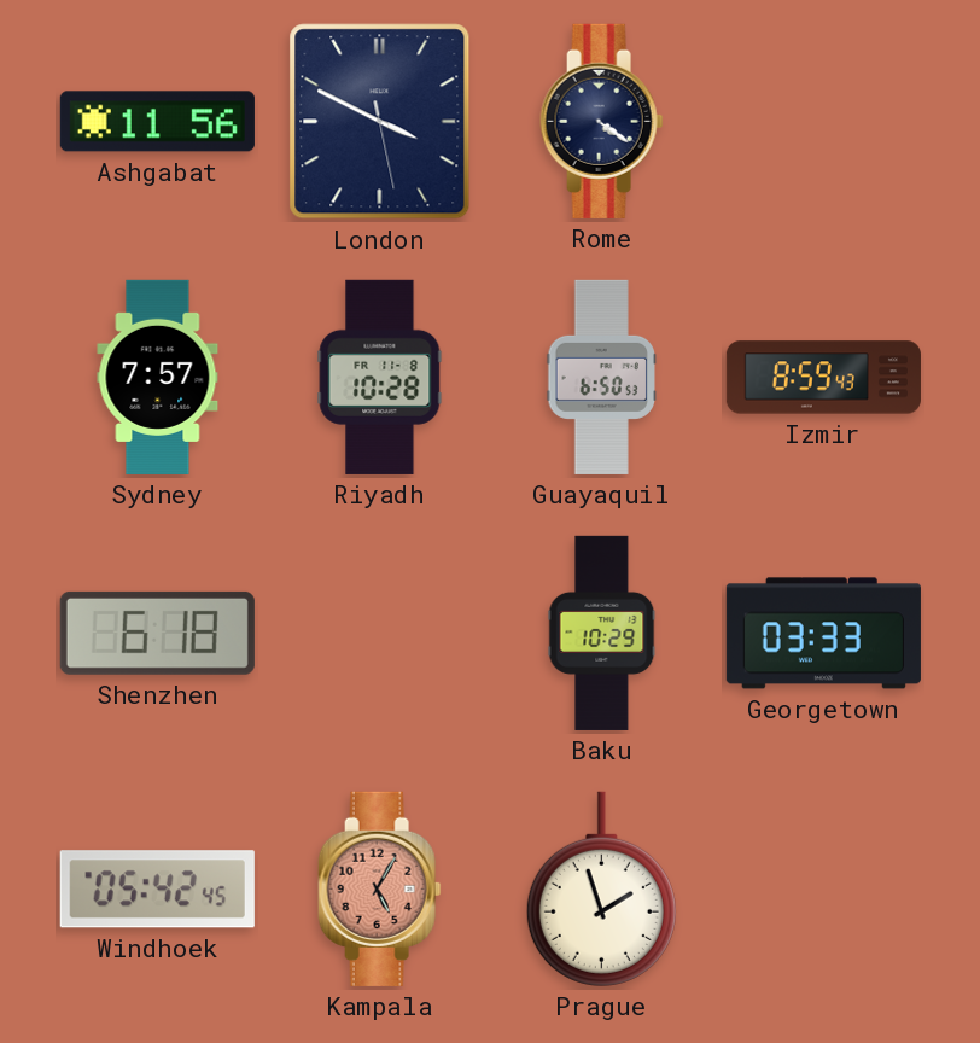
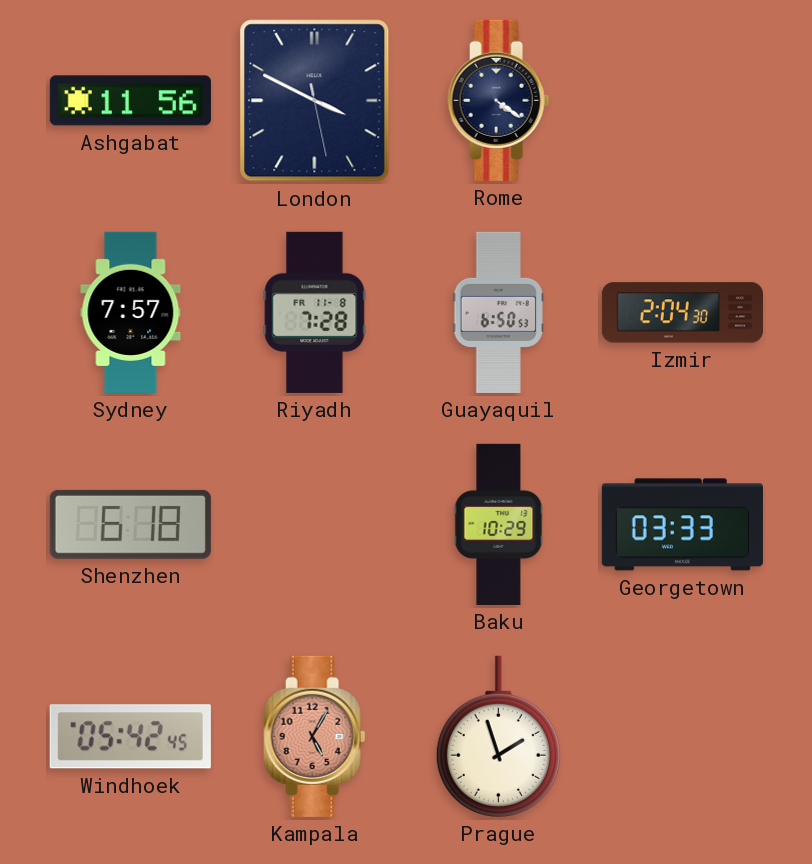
Riyadh: 10:28 -> 7:28
Izmir: 8:59 -> 2:04
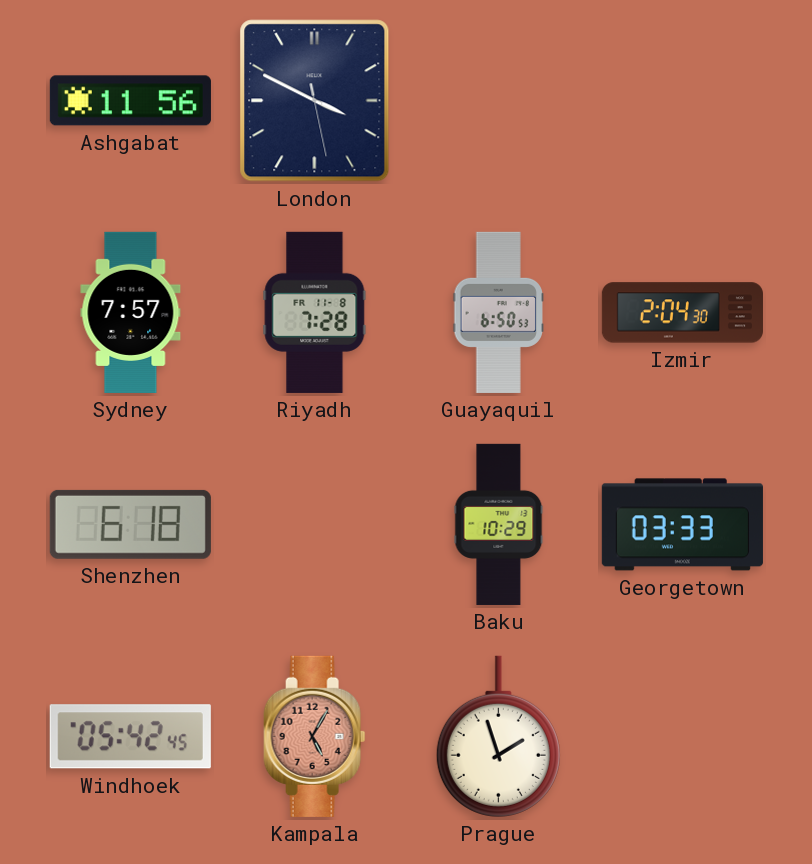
Rome: 4:21 -> none
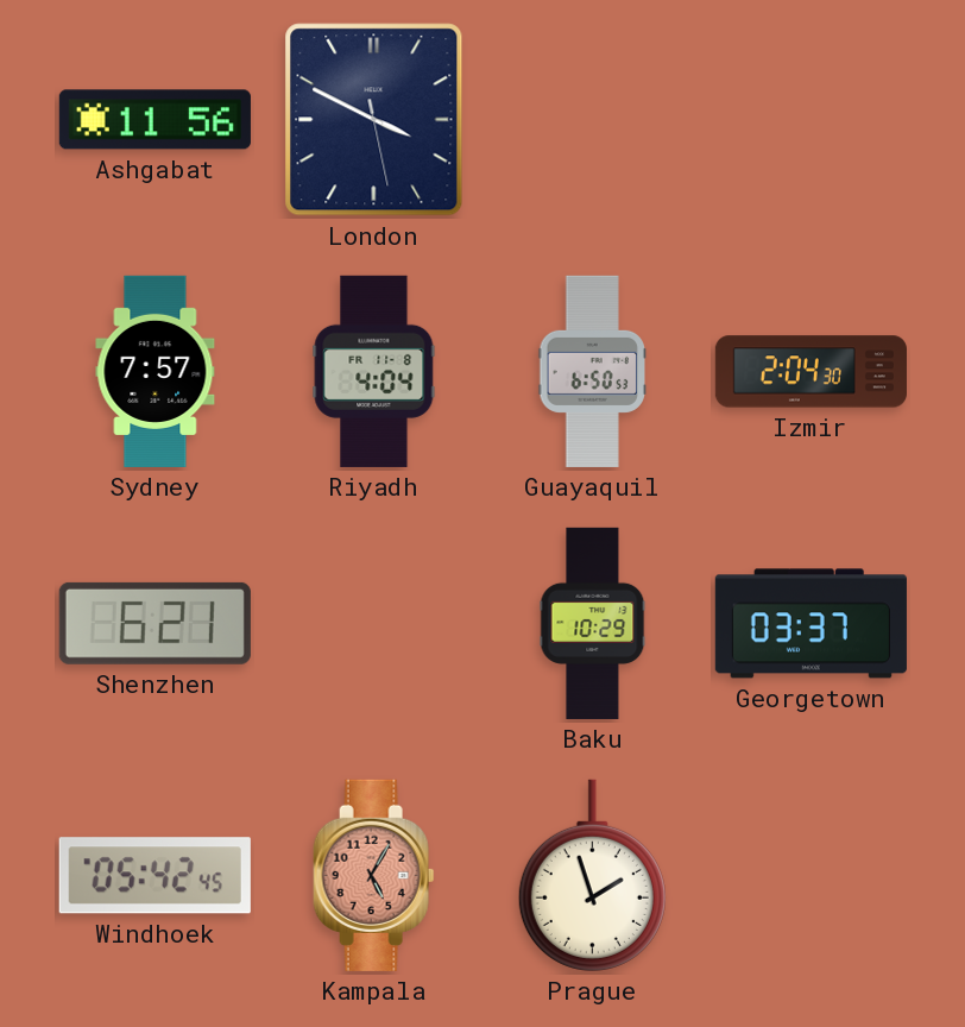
Riyadh: 7:28 -> 4:04
Shenzhen: 6:18 -> 6:21
Georgetown: 03:33 -> 03:37
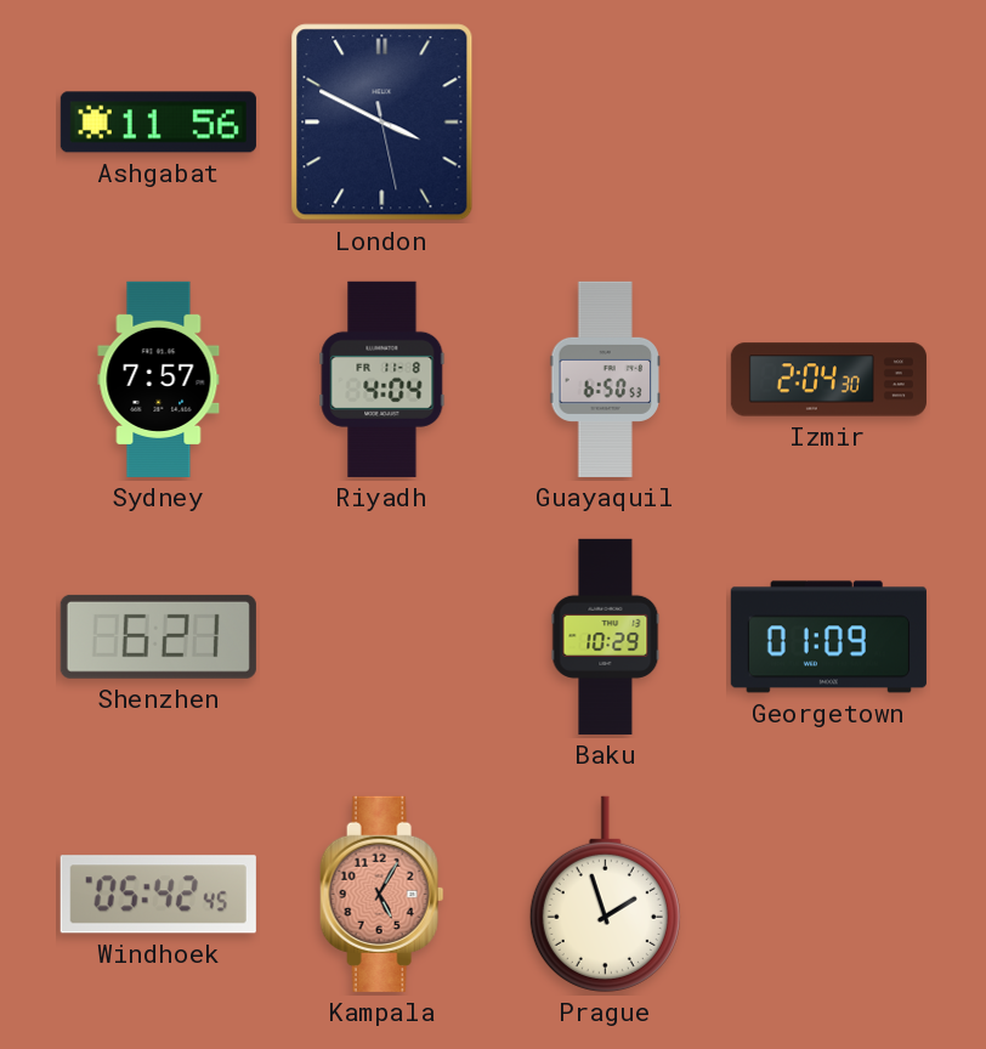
Georgetown: 03:37 -> 01:09
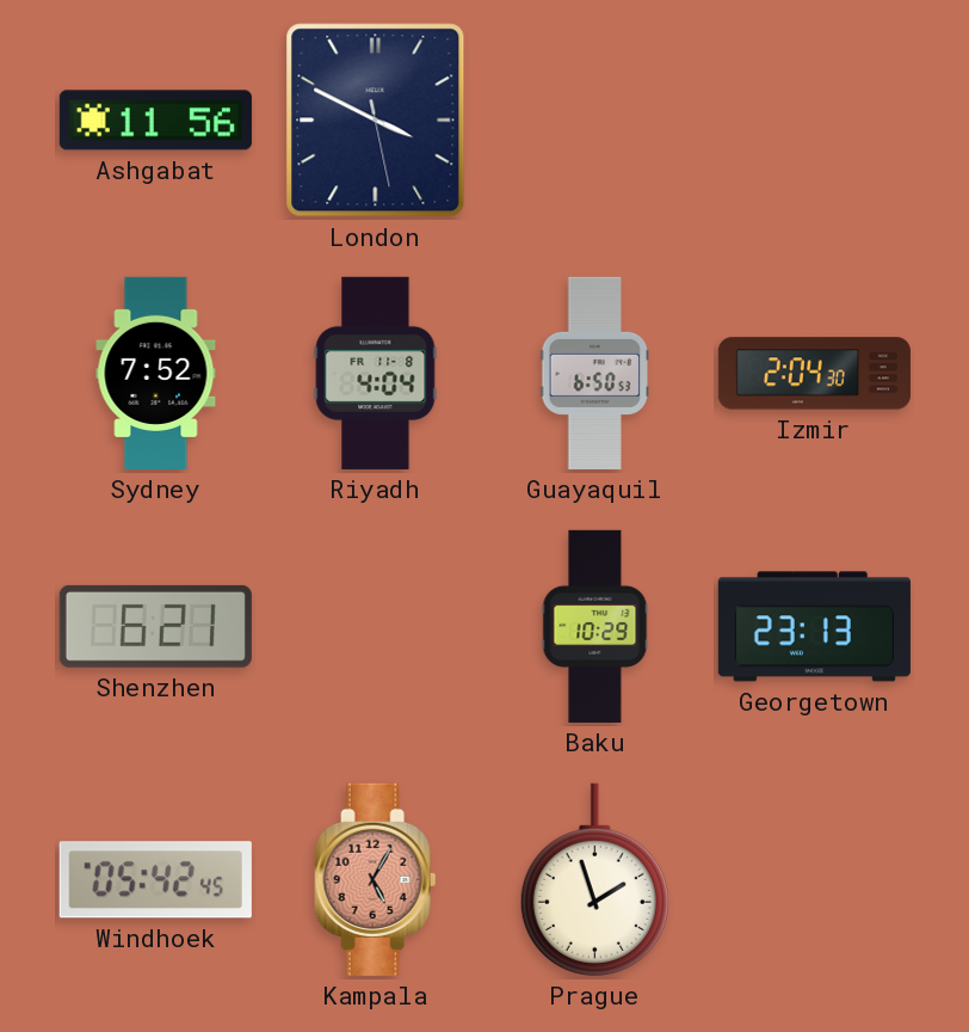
Sydney: 7:57 -> 7:52
Georgetown: 01:09 -> 23:13
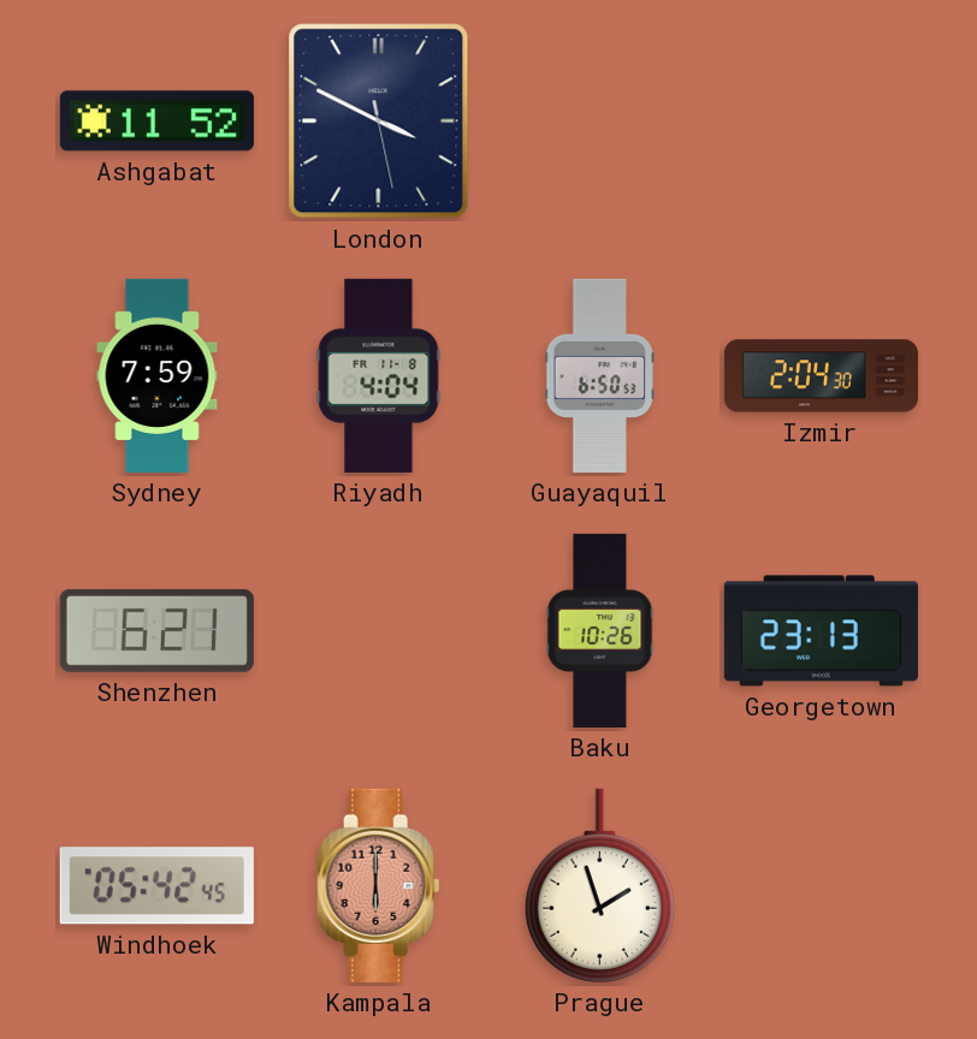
Ashgabat: 11:56 -> 11:52
Sydney: 7:52 -> 7:59
Baku: 10:29 -> 10:26
Kampala: 5:05 -> 6:00
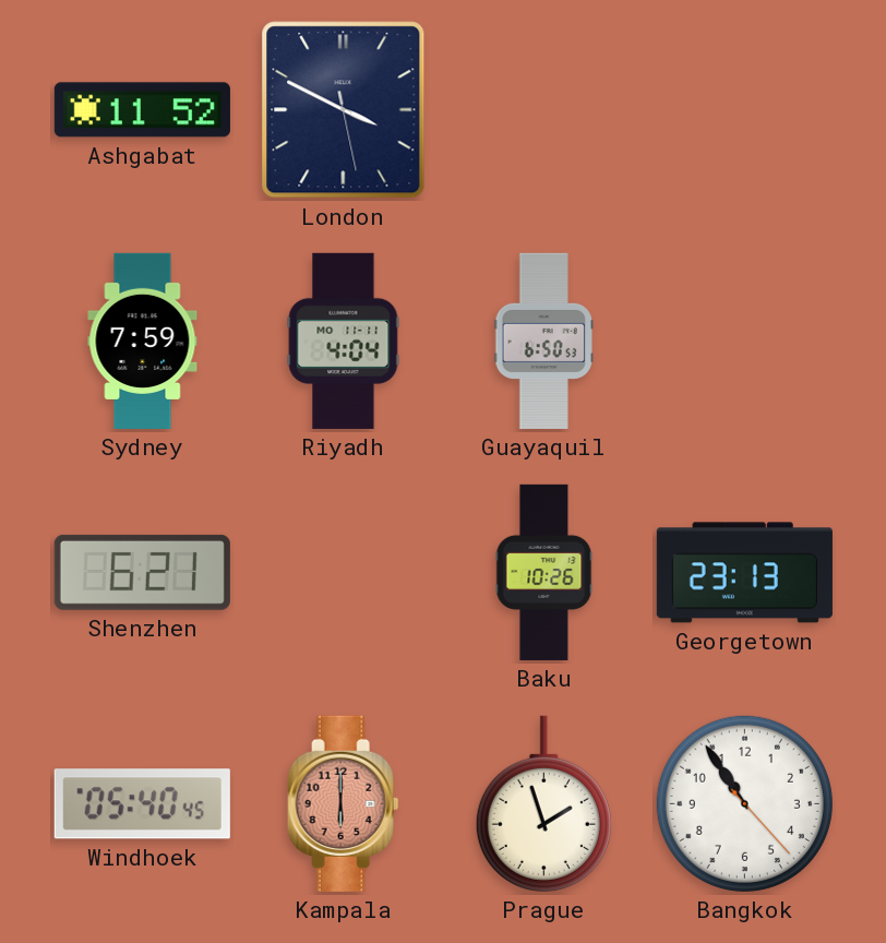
Riyadh date: FR 11-8 -> MO 11-11
Izmir: 2:04 -> none
Windhoek: 05:42 -> 05:40
Bangkok: none -> 10:54
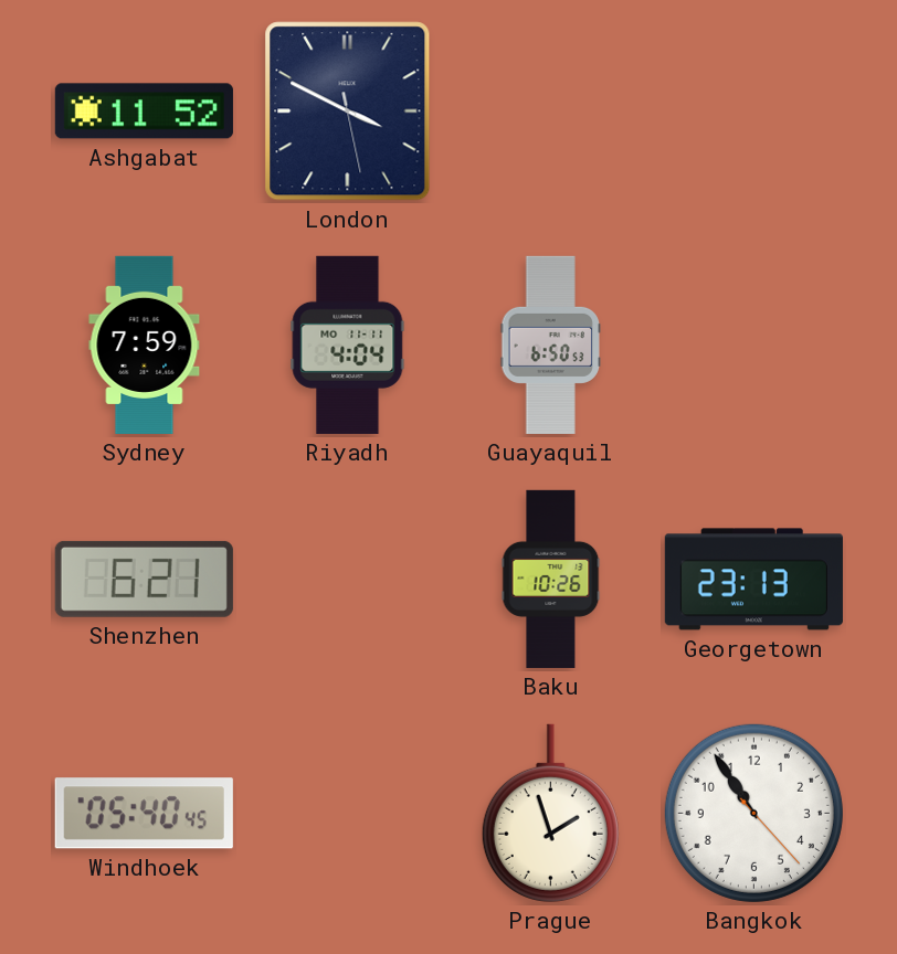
Kampala: 6:00 -> none
